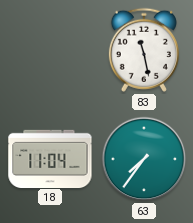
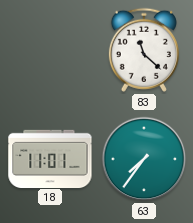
83: 11:28 -> 11:22
18: 11:04 -> 11:01
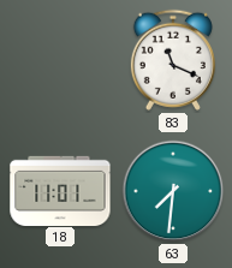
83: 11:22 -> 11:19
63: 7:36 -> 7:31
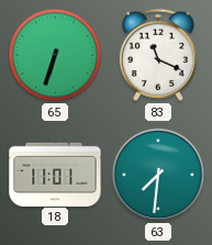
65: none -> 6:33
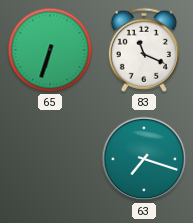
18: 11:01 -> none
63: 7:31 -> 7:18
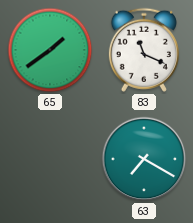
65: 6:33 -> 1:39
63: 7:18 -> 7:20
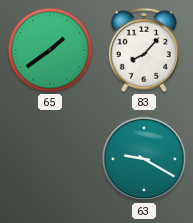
83: 11:19 -> 8:07
63: 7:20 -> 9:20
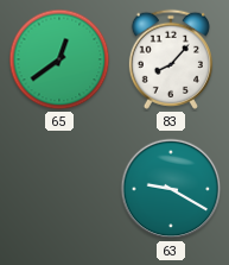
65: 1:39 -> 12:39
